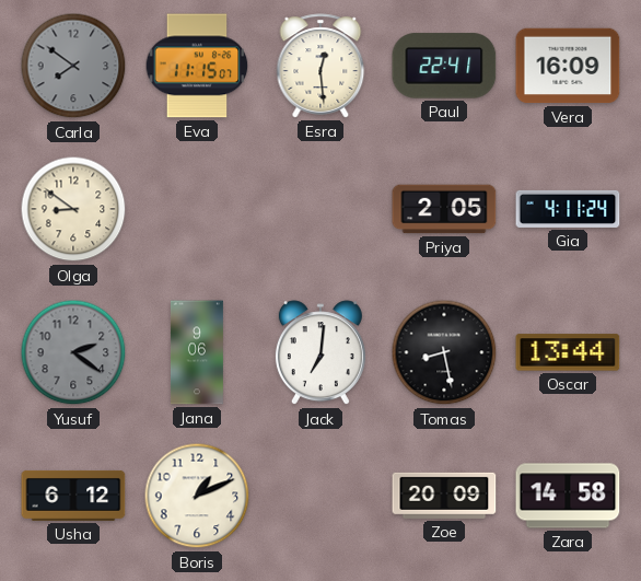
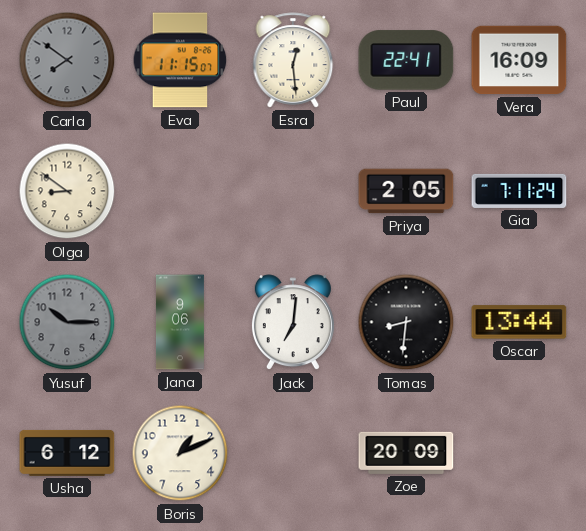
Gia: 4:11 -> 7:11
Yusuf: 2:21 -> 10:15
Tomas: 8:28 -> 8:31
Zara: 14:58 -> none
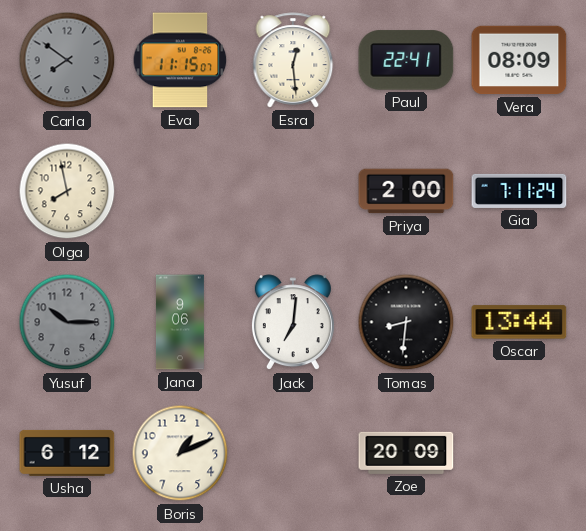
Vera: 16:09 -> 08:09
Olga: 8:51 -> 7:58
Priya: 2:05 -> 2:00
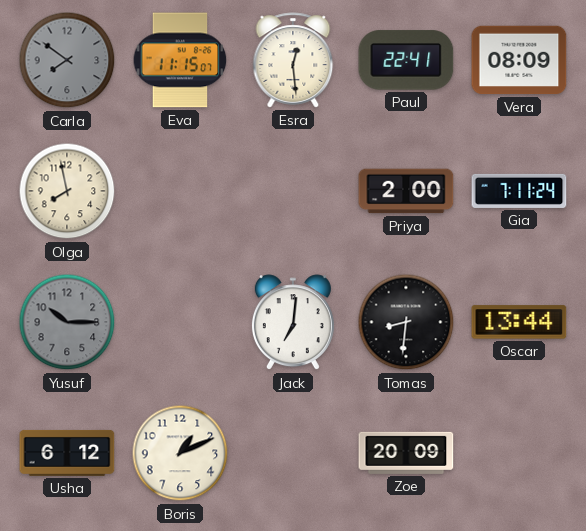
Jana: 9:06 -> none
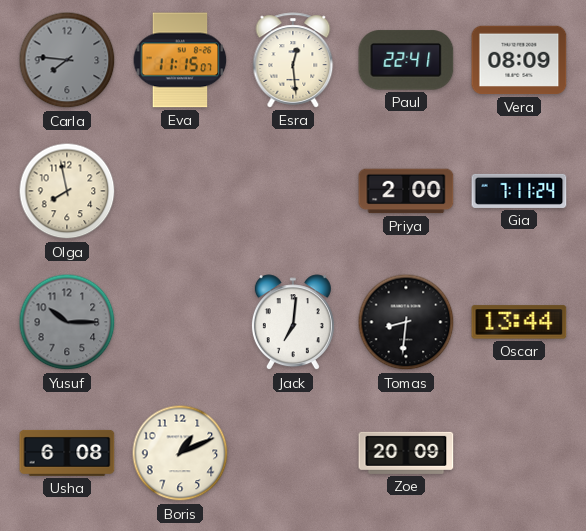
Carla: 7:51 -> 7:46
Usha: 6:12 -> 6:08
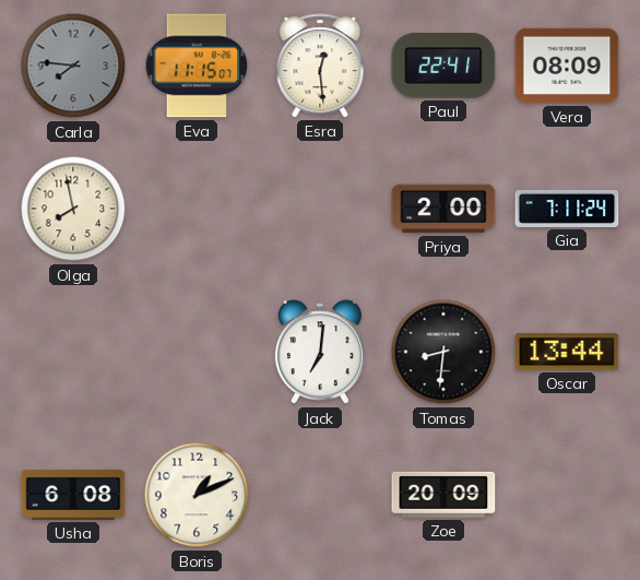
Yusuf: 10:15 -> none
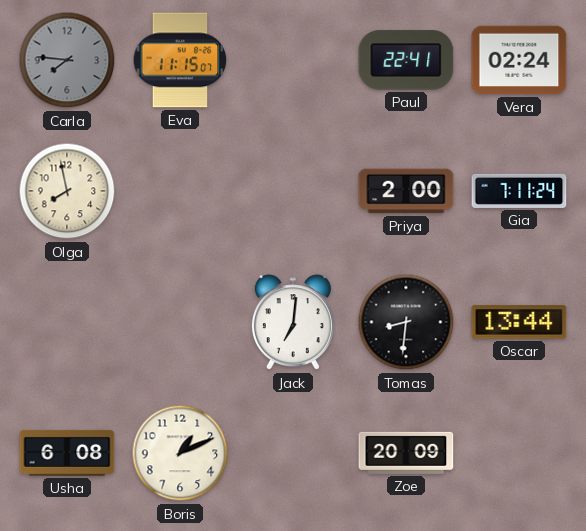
Esra: 12:29 -> none
Vera: 08:09 -> 02:24
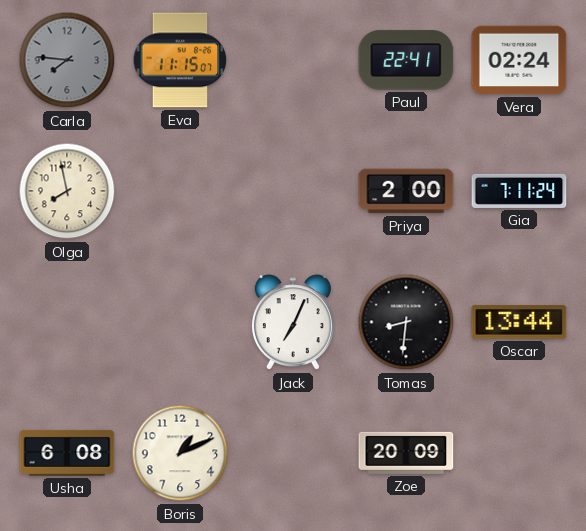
Jack: 7:01 -> 7:04
